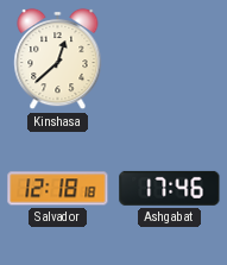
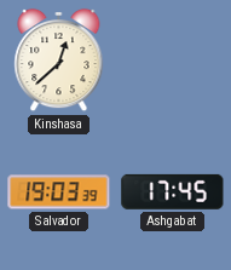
Salvador: 12:18 -> 19:03
Ashgabat: 17:46 -> 17:45
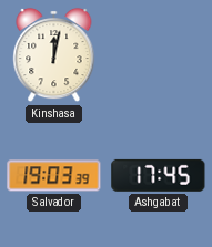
Kinshasa: 12:38 -> 12:02
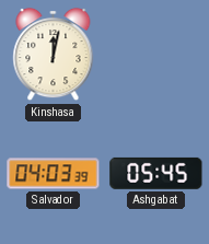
Salvador: 19:03 -> 04:03
Ashgabat: 17:45 -> 05:45
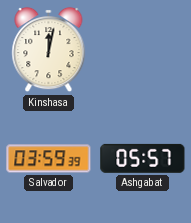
Salvador: 04:03 -> 03:59
Ashgabat: 05:45 -> 05:57
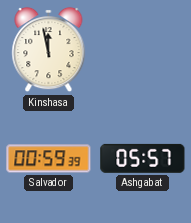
Kinshasa: 12:02 -> 11:58
Salvador: 03:59 -> 00:59
